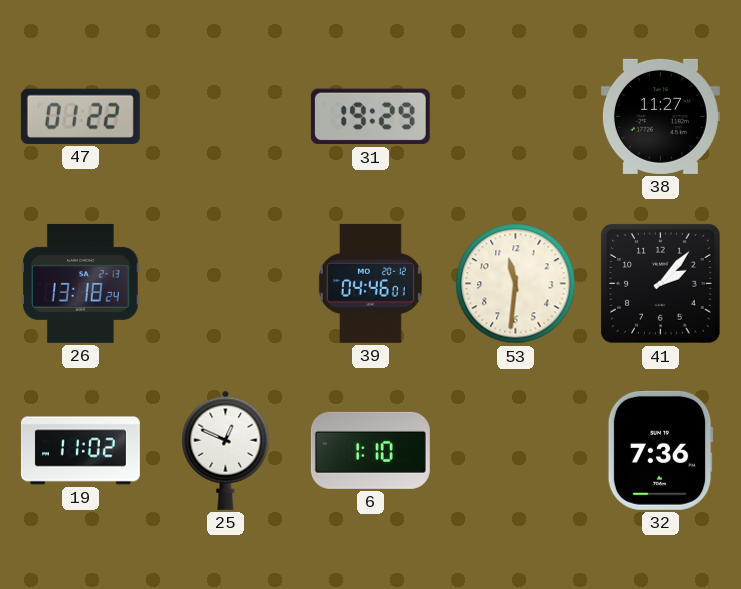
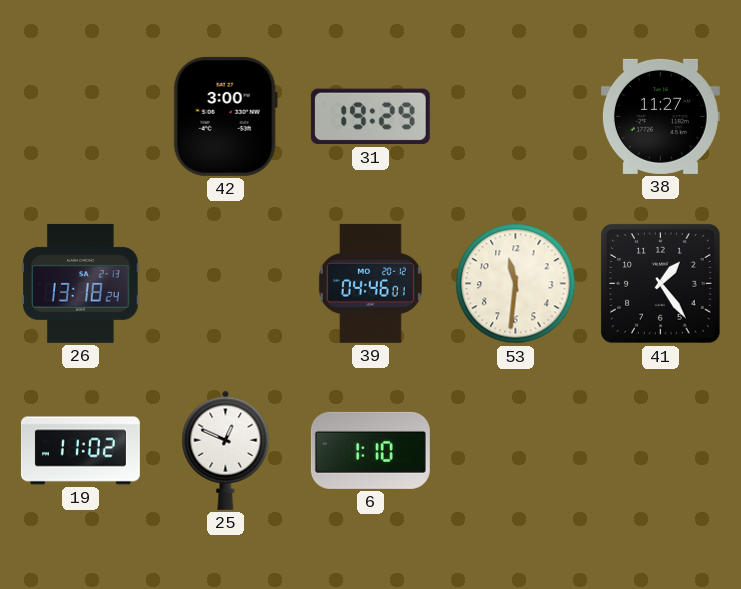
47: 01:22 -> none
42: none -> 3:00
41: 2:07 -> 1:24
32: 7:36 -> none
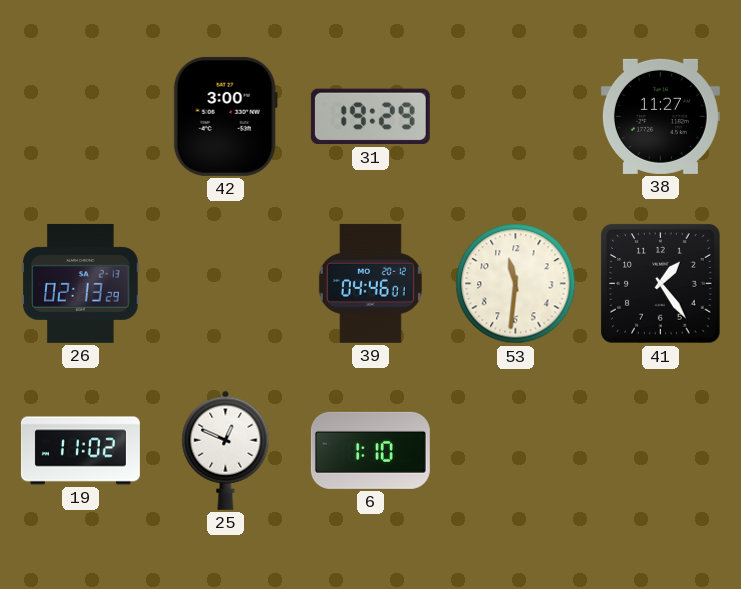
26: 13:18 -> 02:13
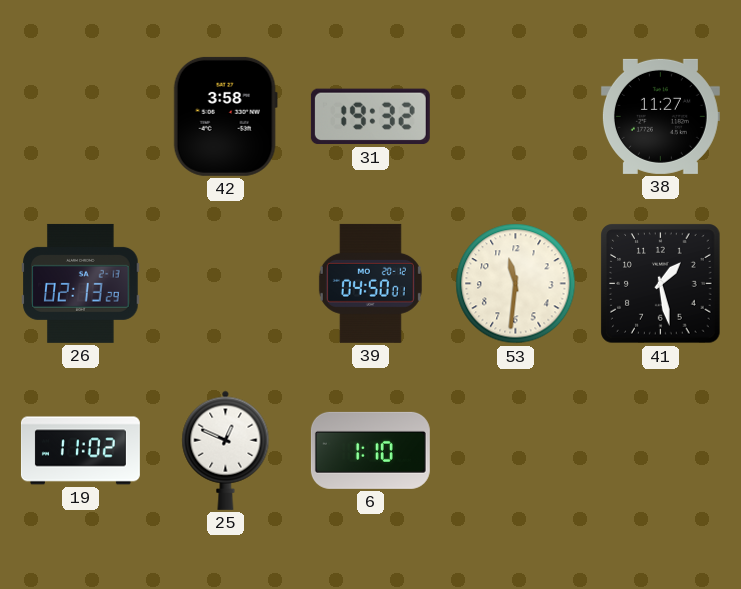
42: 3:00 -> 3:58
31: 19:29 -> 19:32
39: 04:46 -> 04:50
41: 1:24 -> 1:28
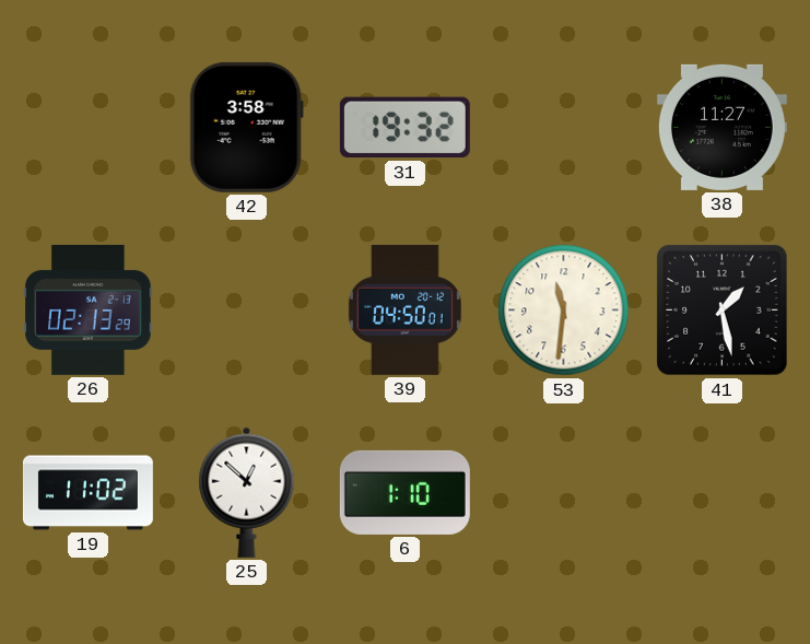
25: 12:49 -> 12:52
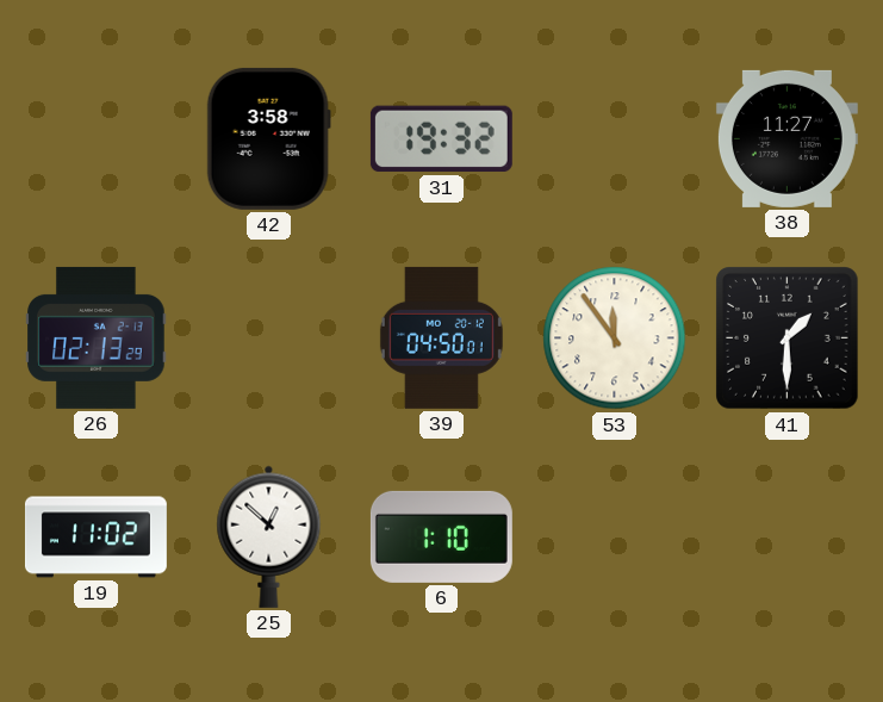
53: 11:31 -> 11:54
41: 1:28 -> 1:30
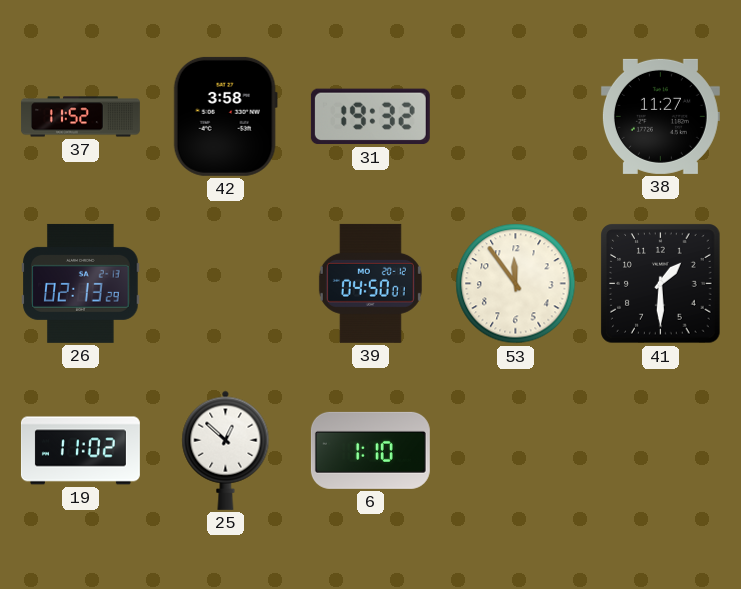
37: none -> 11:52
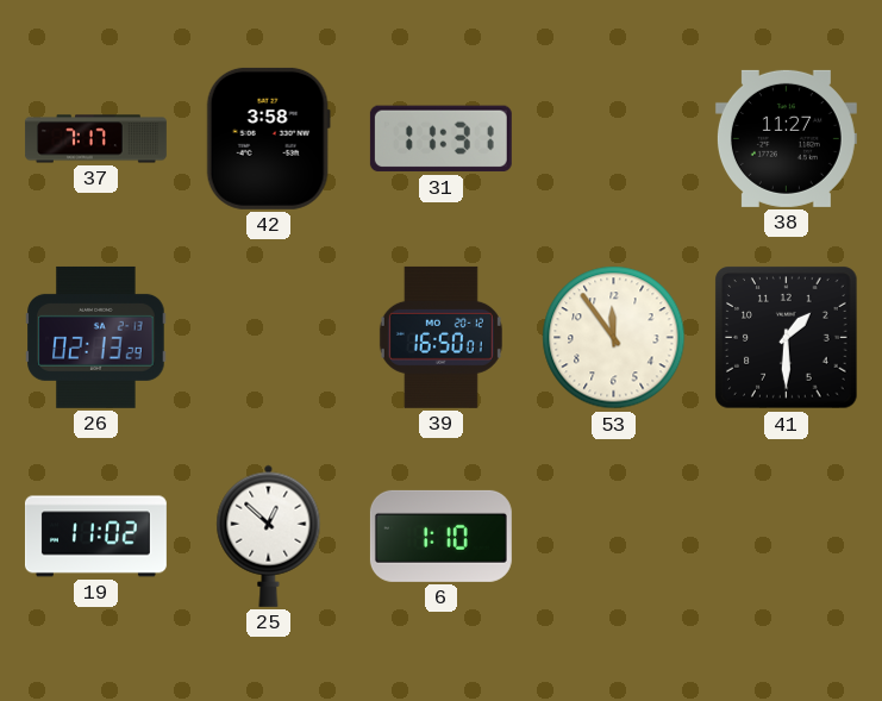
37: 11:52 -> 7:17
31: 19:32 -> 11:31
39: 04:50 -> 16:50
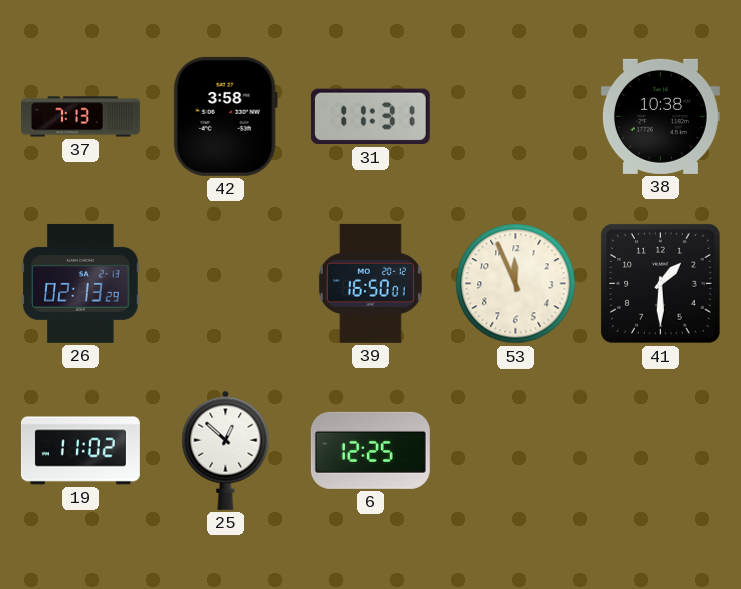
37: 7:17 -> 7:13
38: 11:27 -> 10:38
53: 11:54 -> 11:56
6: 1:10 -> 12:25
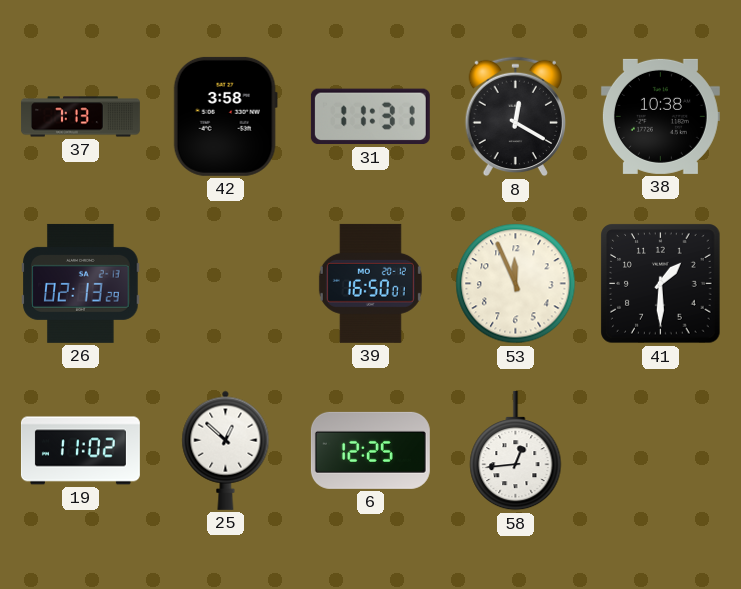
8: none -> 12:20
58: none -> 12:44
